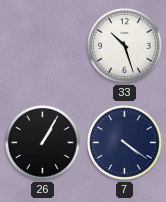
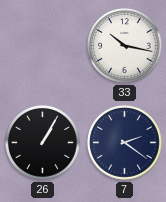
33: 10:27 -> 10:17
7: 4:21 -> 2:21
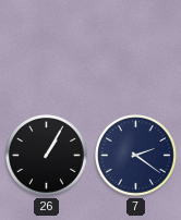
33: 10:17 -> none
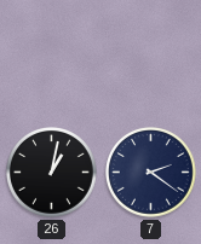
26: 1:05 -> 1:02
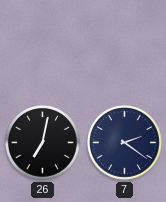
26: 1:02 -> 7:02
